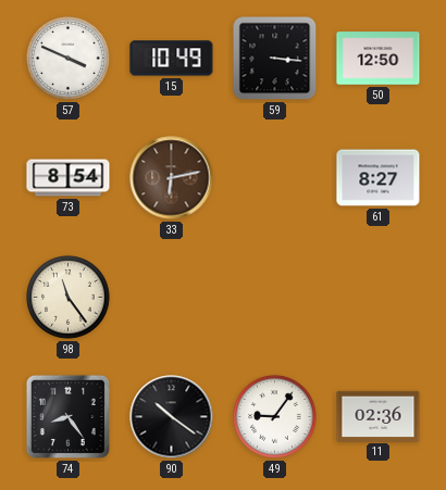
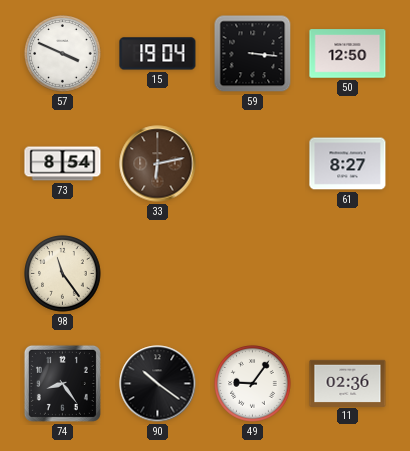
15: 10:49 -> 19:04
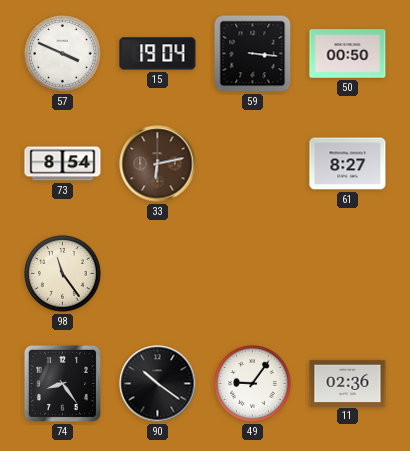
50: 12:50 -> 00:50
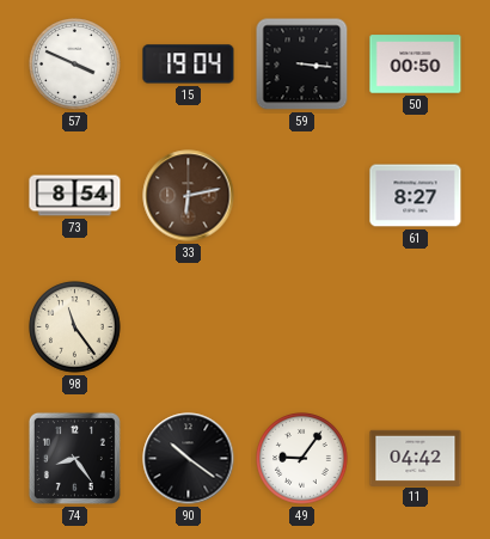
11: 02:36 -> 04:42
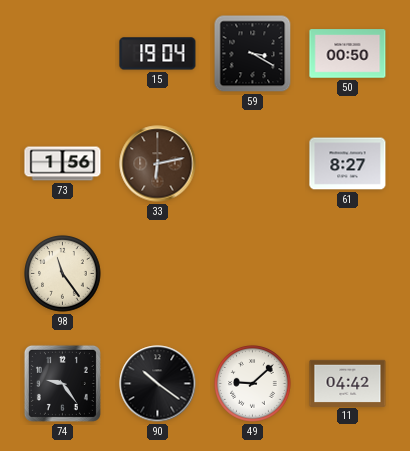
57: 3:49 -> none
59: 3:16 -> 3:20
73: 8:54 -> 1:56
74: 8:24 -> 9:24
49: 9:06 -> 9:08
